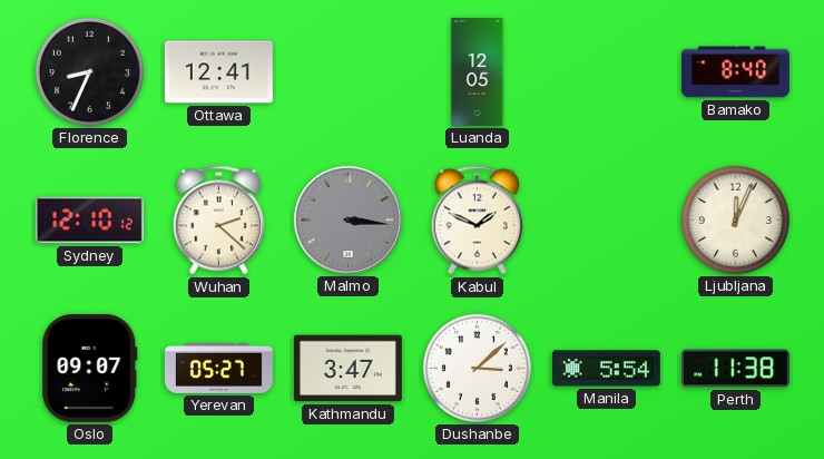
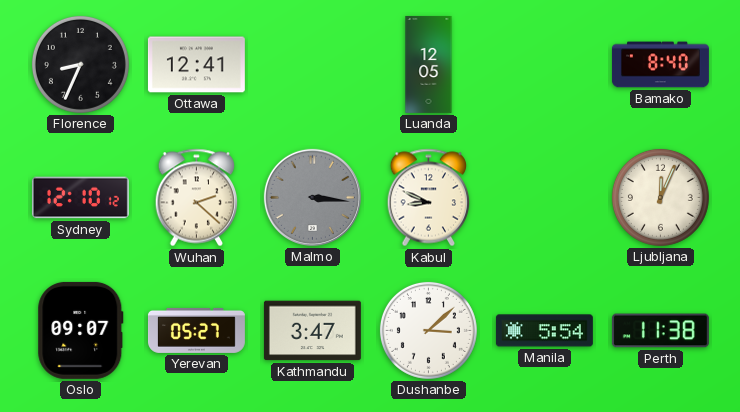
Kabul: 1:49 -> 8:49
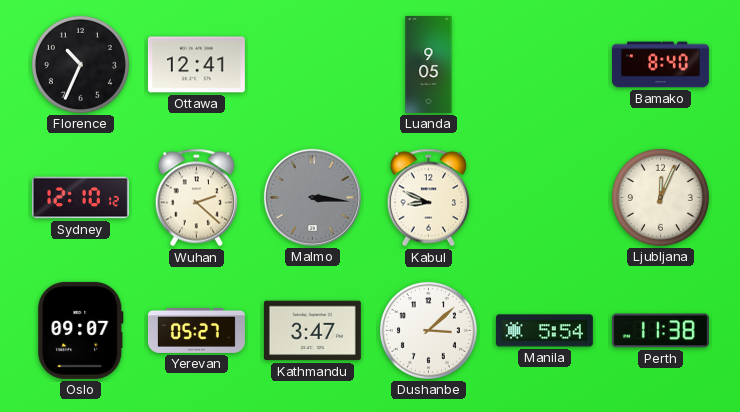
Florence: 8:34 -> 10:34
Luanda: 12:05 -> 9:05
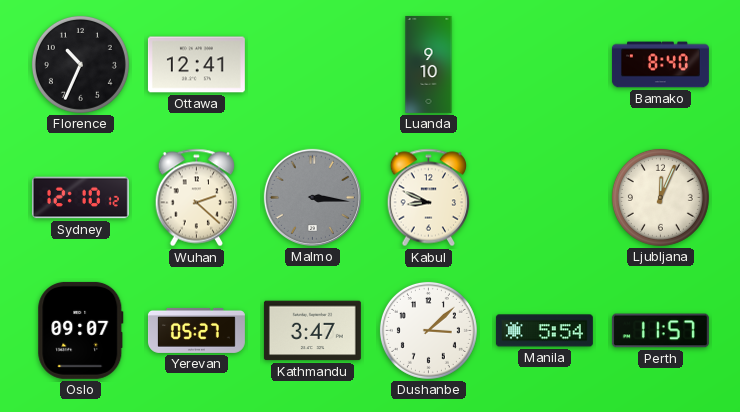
Luanda: 9:05 -> 9:10
Perth: 11:38 -> 11:57
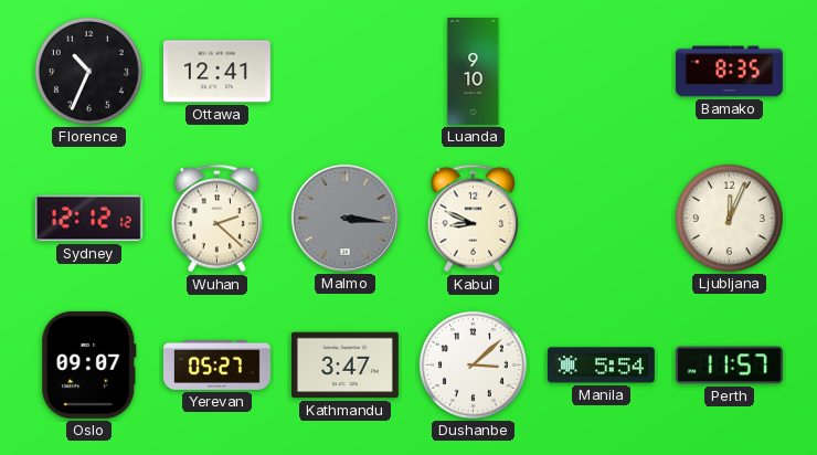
Bamako: 8:40 -> 8:35
Sydney: 12:10 -> 12:12
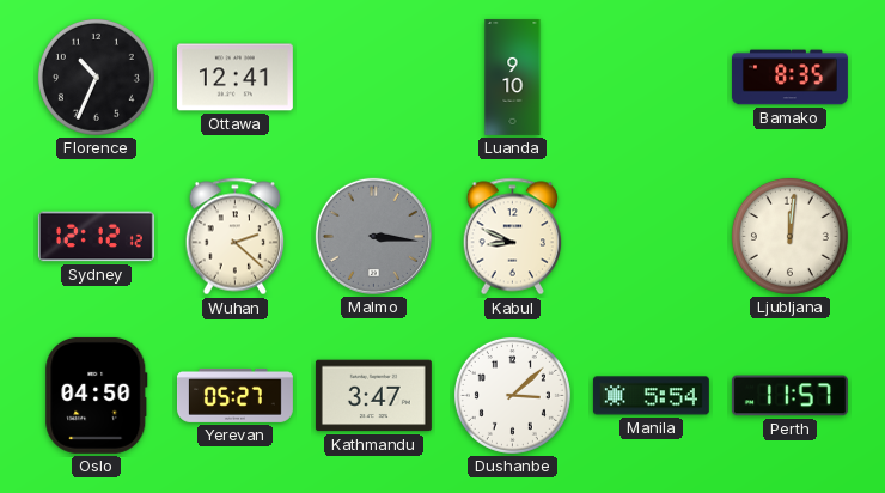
Ljubljana: 12:04 -> 12:01
Oslo: 09:07 -> 04:50
